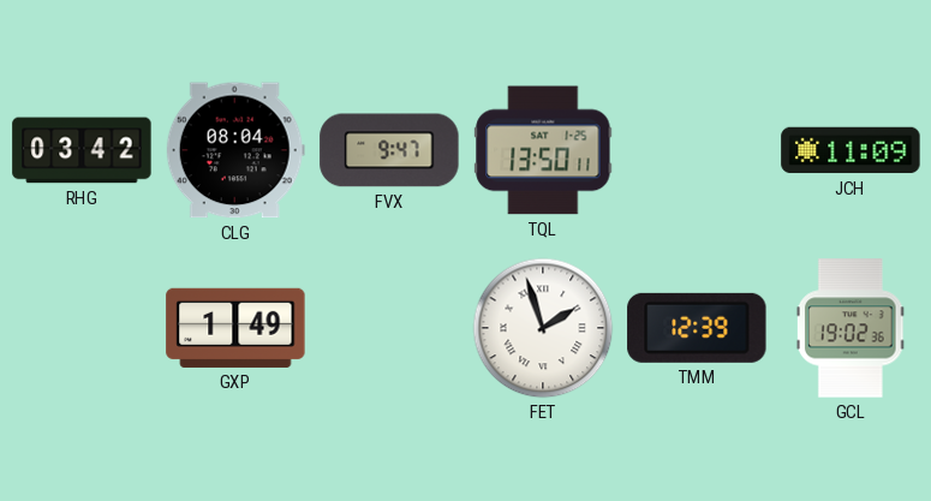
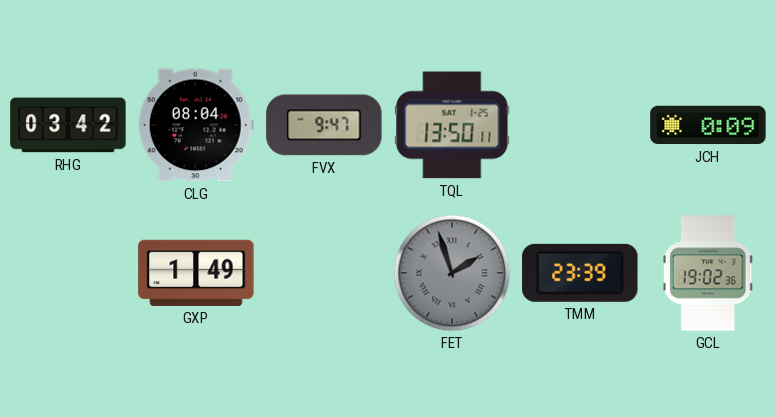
JCH: 11:09 -> 0:09
FET dial: white -> grey
TMM: 12:39 -> 23:39
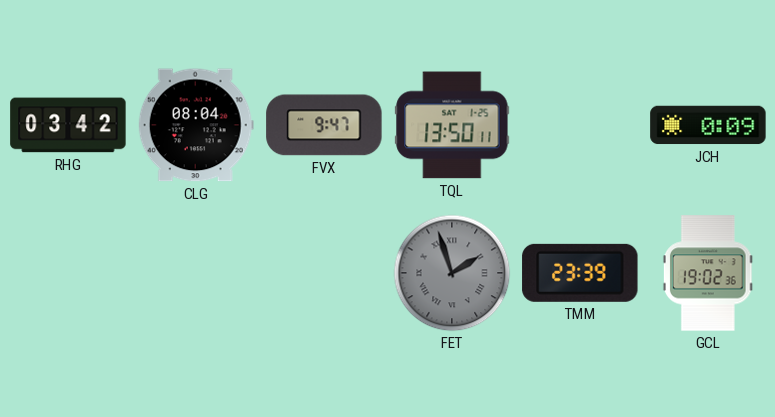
GXP: 1:49 -> none
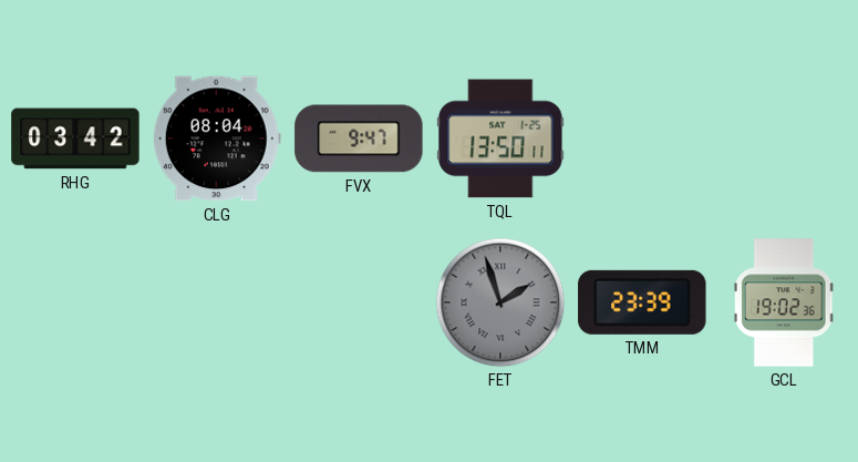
JCH: 0:09 -> none
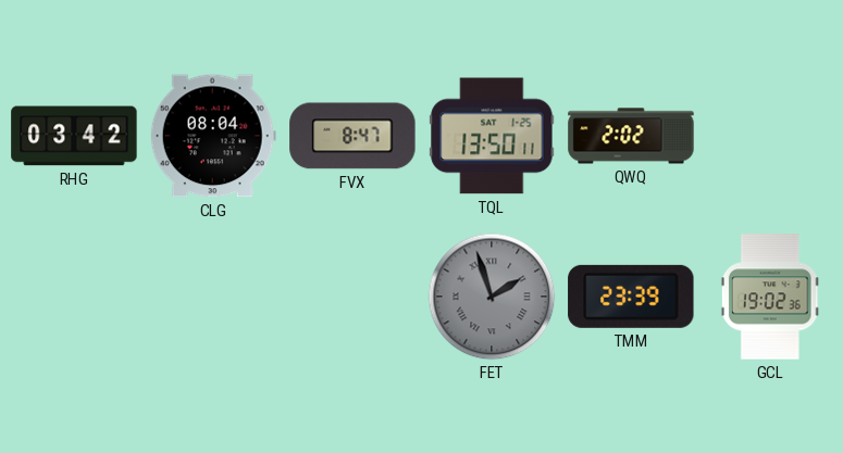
FVX: 9:47 -> 8:47
QWQ: none -> 2:02
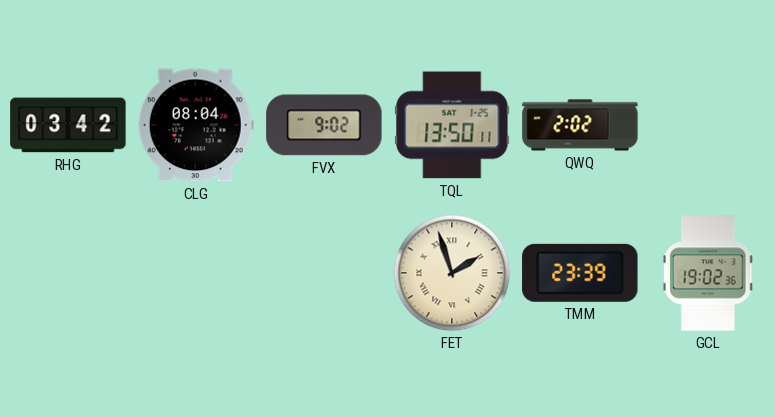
FVX: 8:47 -> 9:02
FET dial: grey -> cream
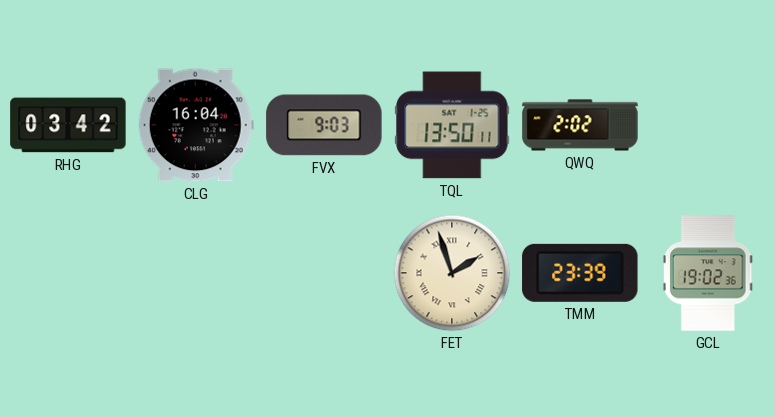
CLG: 08:04 -> 16:04
FVX: 9:02 -> 9:03
